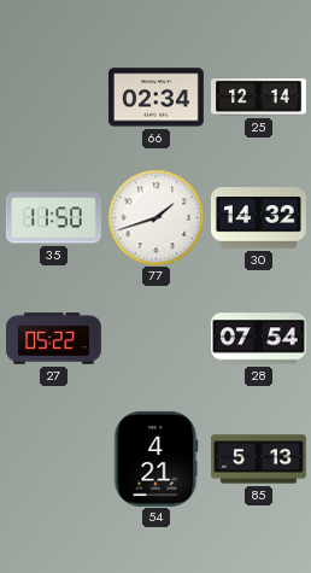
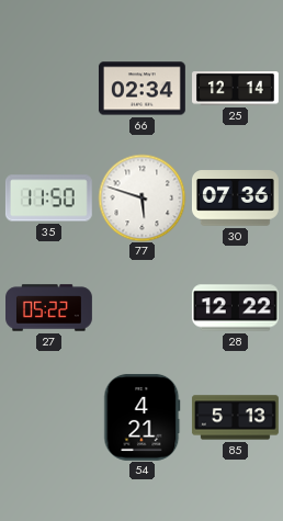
77: 1:42 -> 5:48
30: 14:32 -> 07:36
28: 07:54 -> 12:22
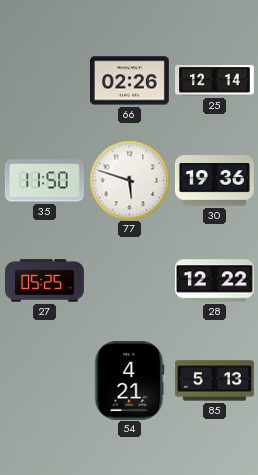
66: 02:34 -> 02:26
30: 07:36 -> 19:36
27: 05:22 -> 05:25
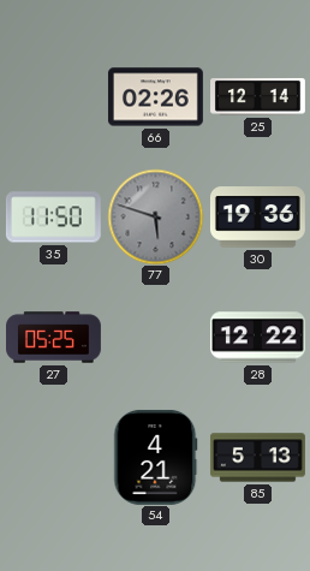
77 dial: white -> grey
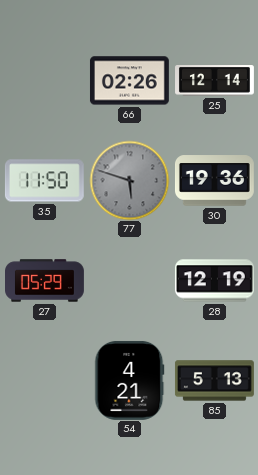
27: 05:25 -> 05:29
28: 12:22 -> 12:19
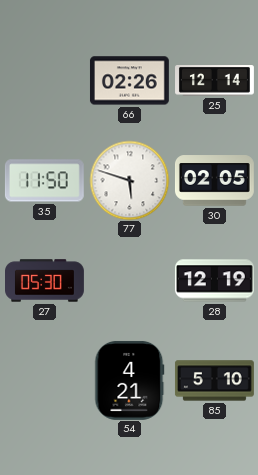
77 dial: grey -> white
30: 19:36 -> 02:05
27: 05:29 -> 05:30
85: 5:13 -> 5:10
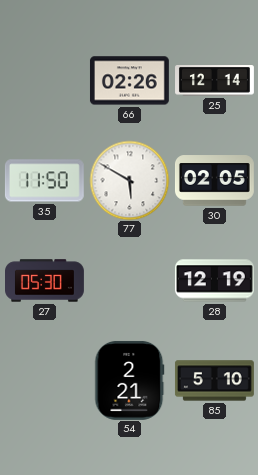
77: 5:48 -> 5:50
54: 4:21 -> 2:21
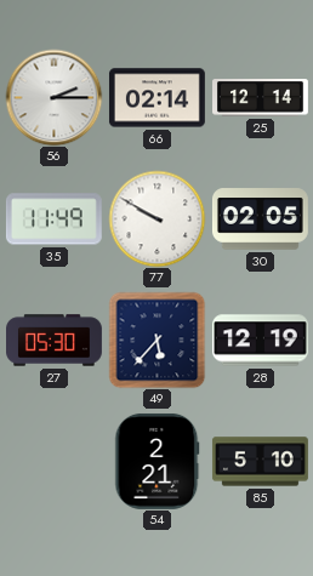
56: none -> 2:15
66: 02:26 -> 02:14
35: 11:50 -> 11:49
77: 5:50 -> 9:50
49: none -> 5:37
